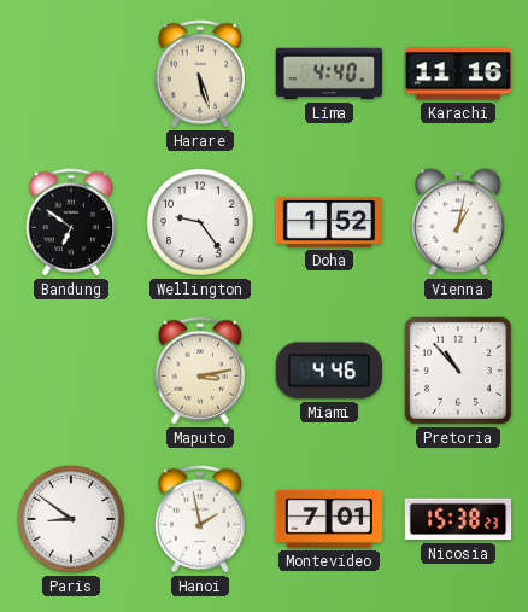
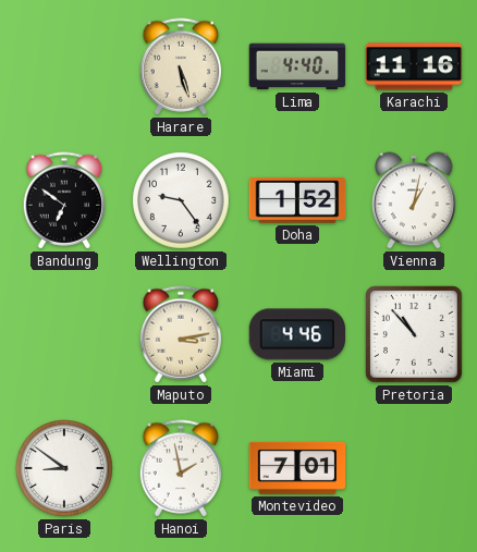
Nicosia: 15:38 -> none
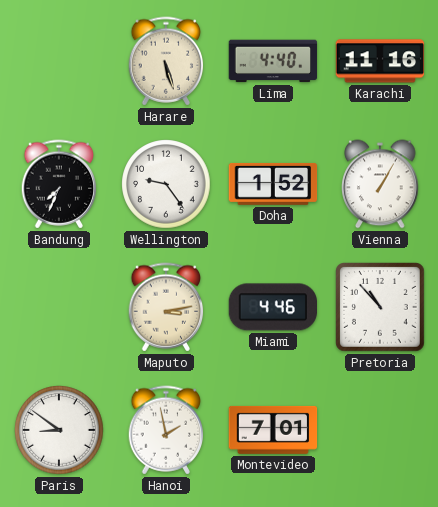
Bandung: 6:51 -> 7:34
Vienna: 1:02 -> 1:05
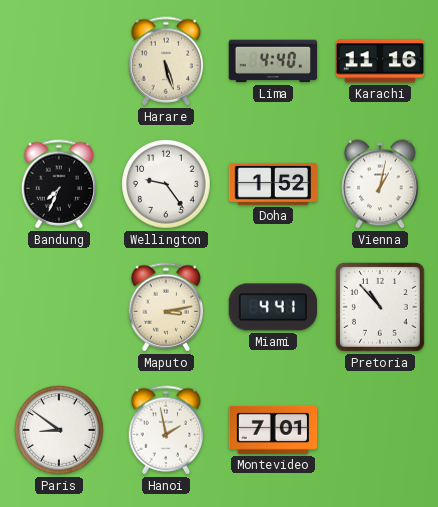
Vienna: 1:05 -> 1:02
Miami: 4:46 -> 4:41
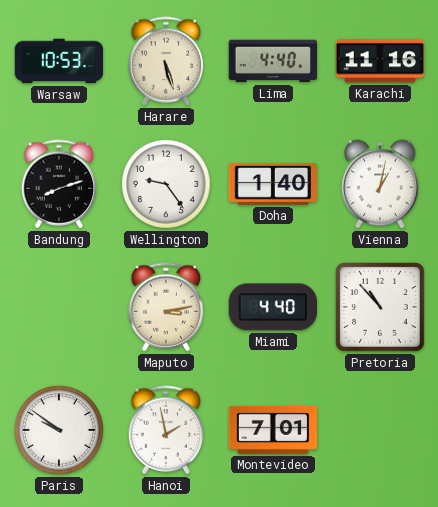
Warsaw: none -> 10:53
Bandung: 7:34 -> 8:12
Doha: 1:52 -> 1:40
Miami: 4:41 -> 4:40
Paris: 8:51 -> 9:51
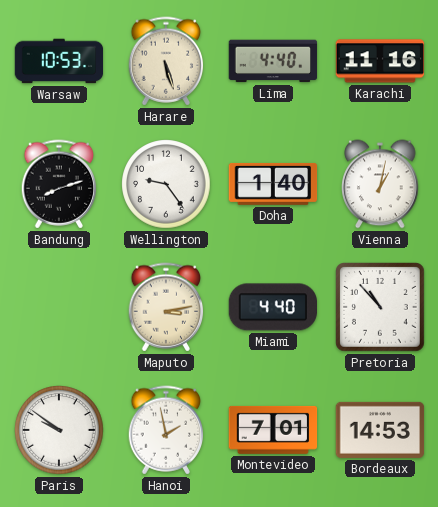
Bordeaux: none -> 14:53
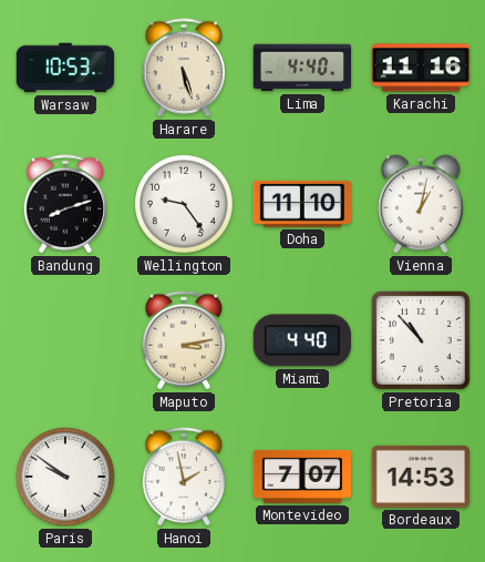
Doha: 1:40 -> 11:10
Montevideo: 7:01 -> 7:07
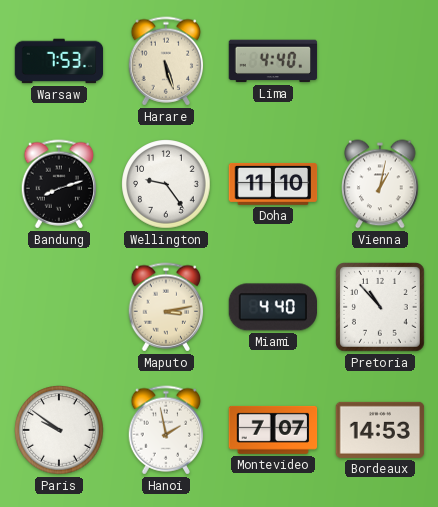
Warsaw: 10:53 -> 7:53
Karachi: 11:16 -> none
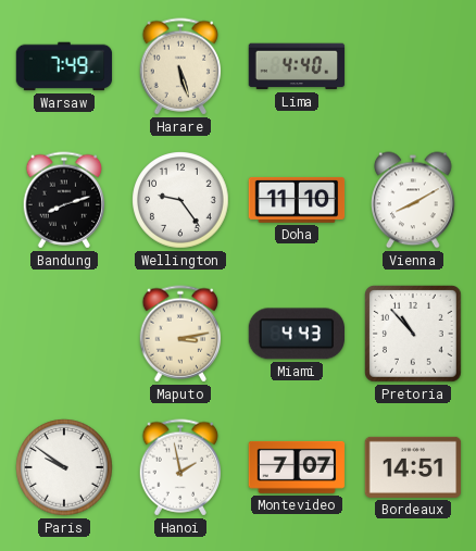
Warsaw: 7:53 -> 7:49
Vienna: 1:02 -> 8:10
Miami: 4:40 -> 4:43
Bordeaux: 14:53 -> 14:51
